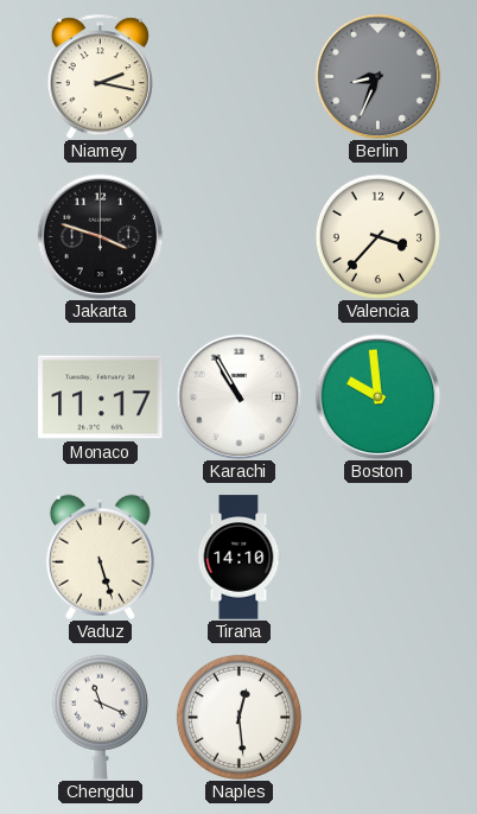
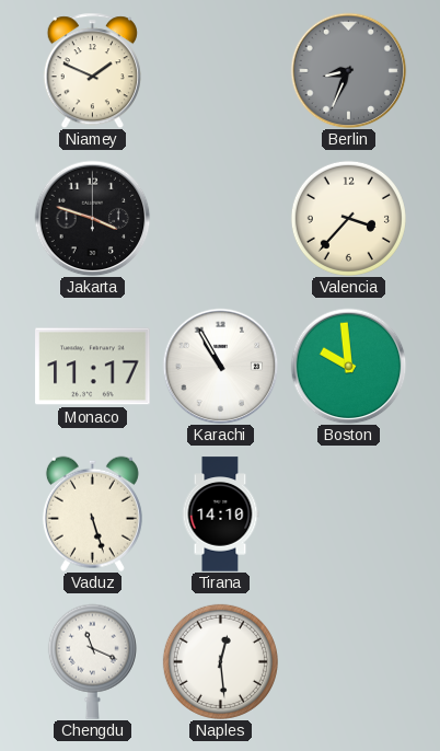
Niamey: 2:17 -> 1:49
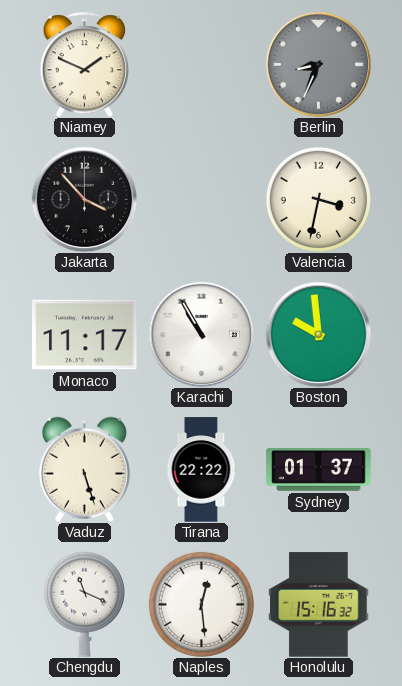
Jakarta: 3:48 -> 3:53
Valencia: 3:37 -> 3:32
Tirana: 14:10 -> 22:22
Sydney: none -> 01:37
Honolulu: none -> 15:16
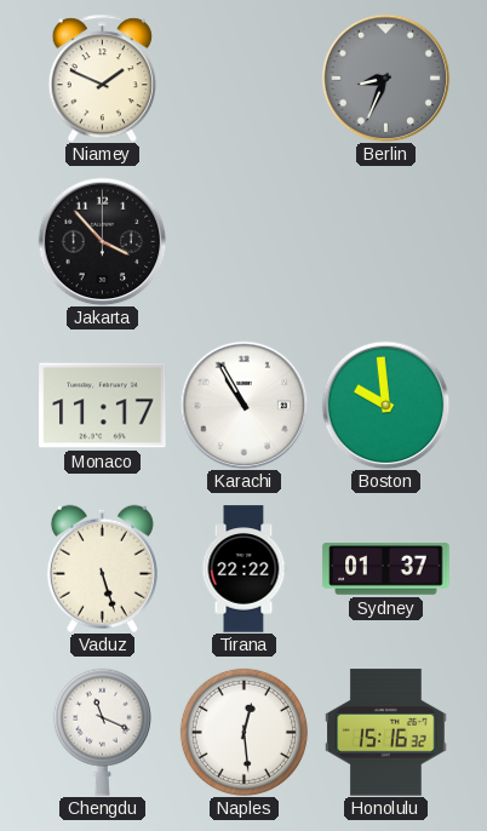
Valencia: 3:32 -> none
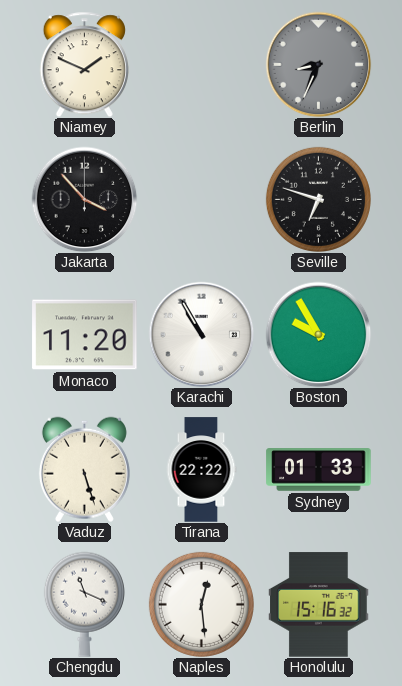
Seville: none -> 6:48
Monaco: 11:17 -> 11:20
Boston: 9:59 -> 9:55
Sydney: 01:37 -> 01:33
